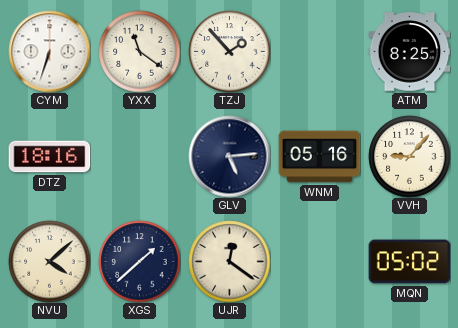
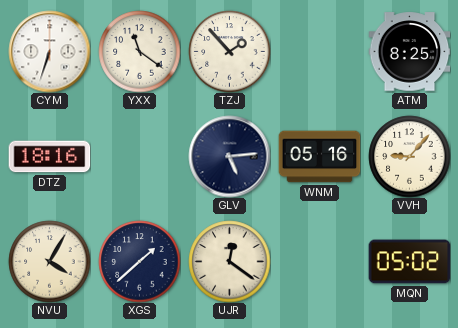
NVU: 4:08 -> 4:05
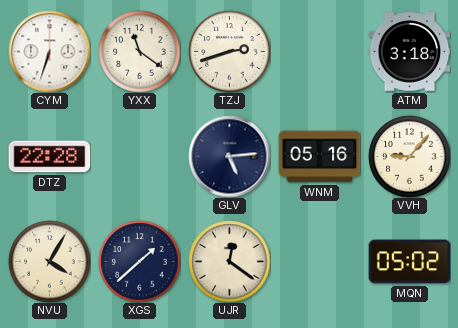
TZJ: 1:53 -> 2:42
ATM: 8:25 -> 3:18
DTZ: 18:16 -> 22:28
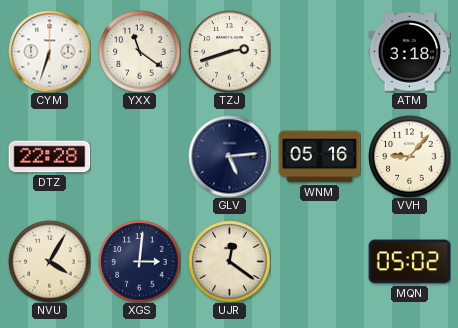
XGS: 1:38 -> 3:01
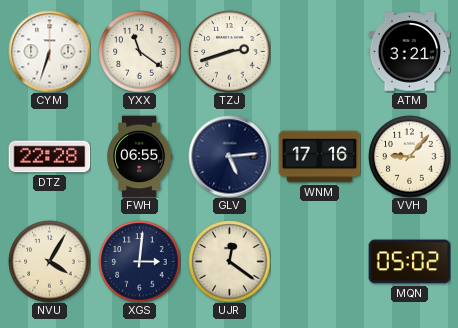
ATM: 3:18 -> 3:21
FWH: none -> 06:55
WNM: 05:16 -> 17:16
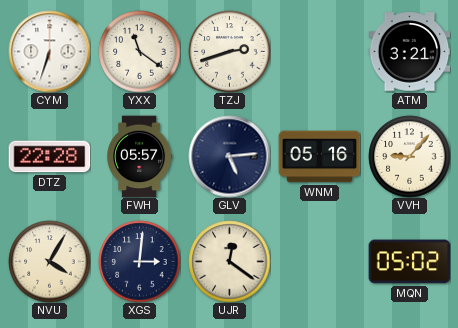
FWH: 06:55 -> 05:57
WNM: 17:16 -> 05:16
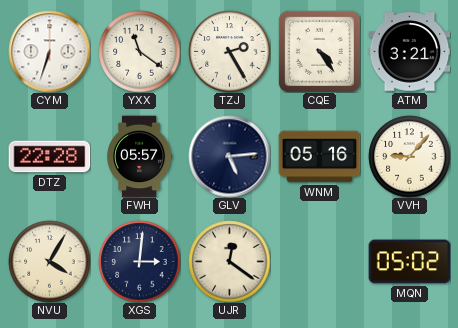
TZJ: 2:42 -> 2:25
CQE: none -> 4:24
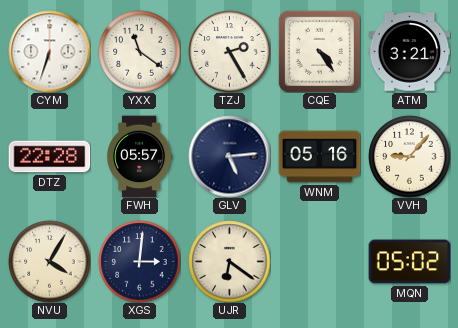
UJR: 12:21 -> 6:21
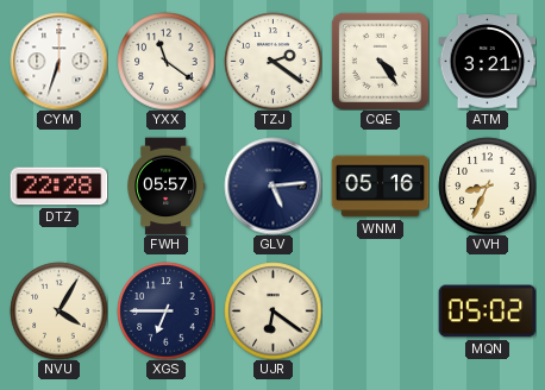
TZJ: 2:25 -> 2:21
VVH: 9:07 -> 8:34
XGS: 3:01 -> 6:45
